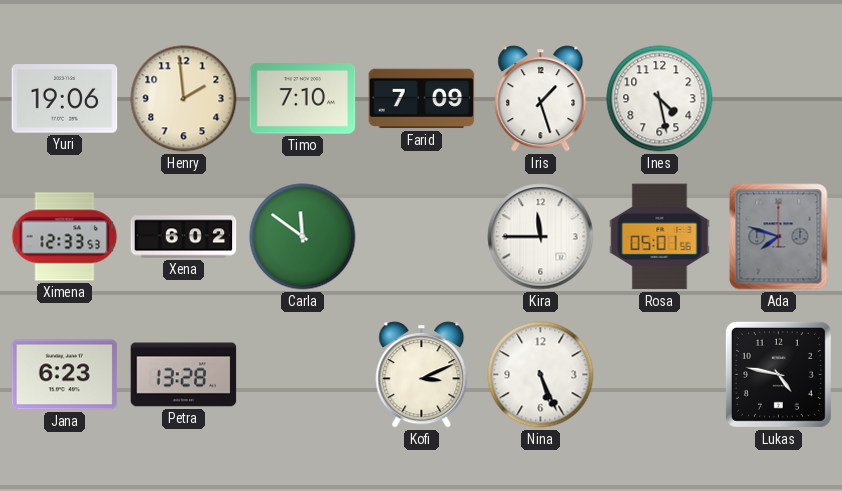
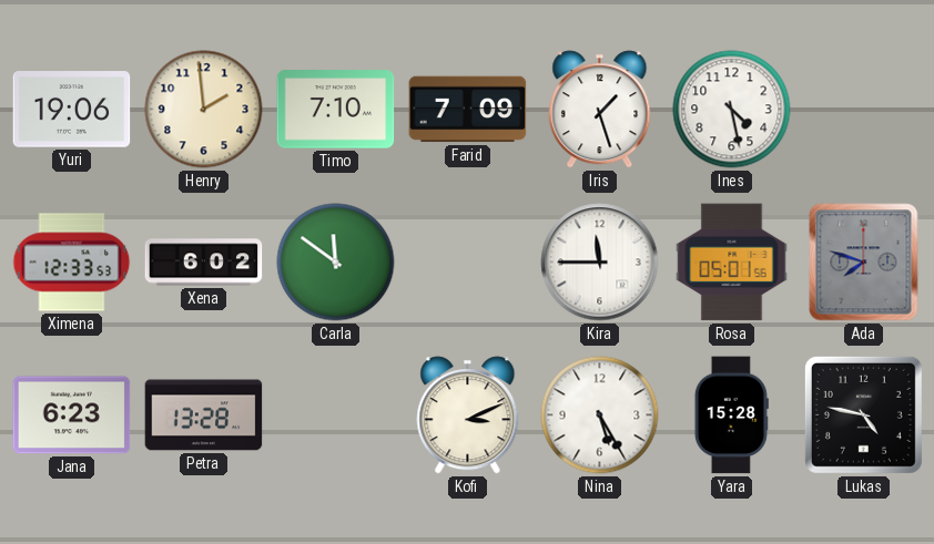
Nina: 5:26 -> 5:25
Yara: none -> 15:28
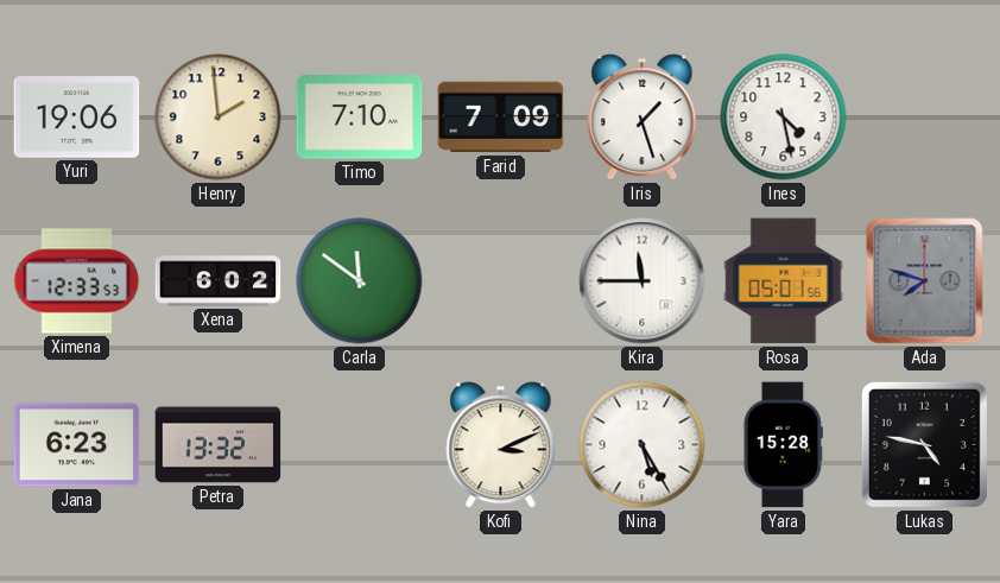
Petra: 13:28 -> 13:32
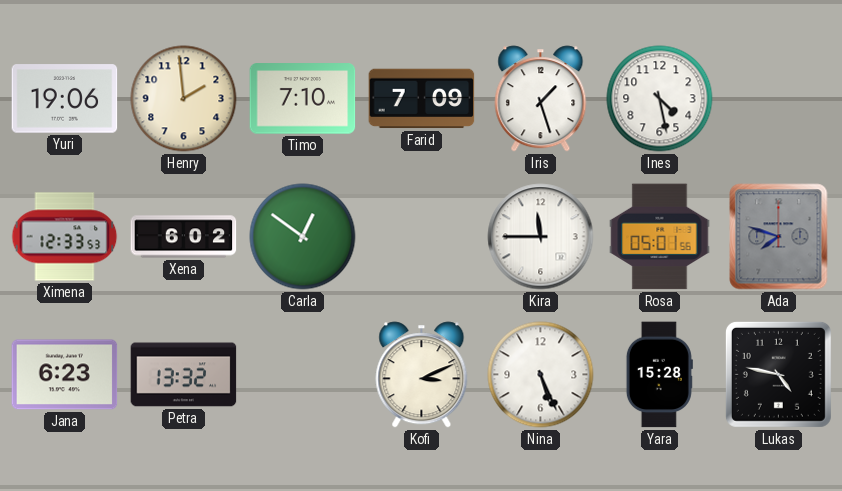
Carla: 11:51 -> 12:51
Nina: 5:25 -> 5:26
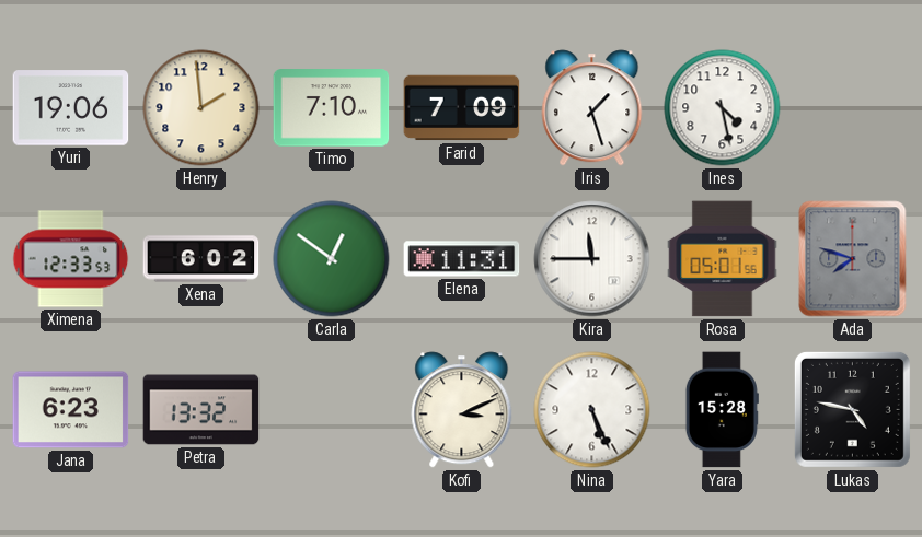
Elena: none -> 11:31
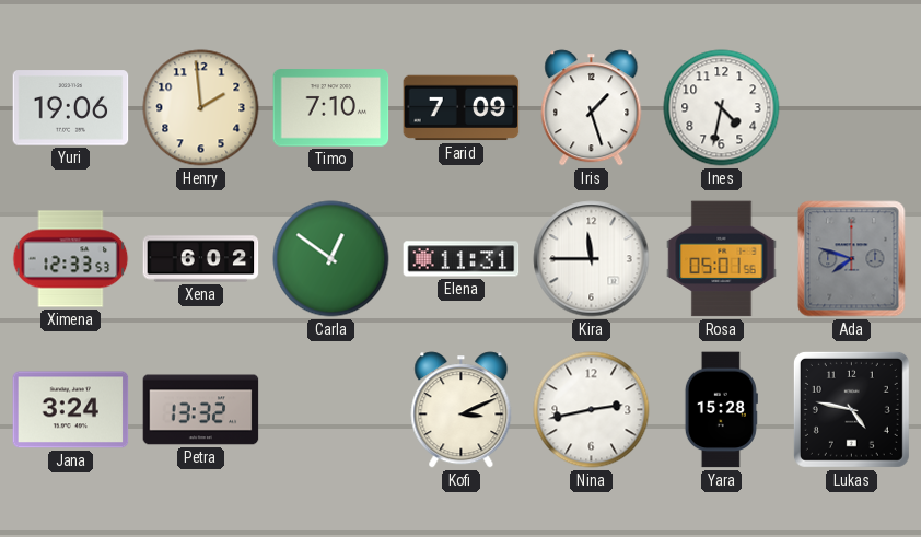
Ines: 4:28 -> 4:32
Jana: 6:23 -> 3:24
Nina: 5:26 -> 2:43
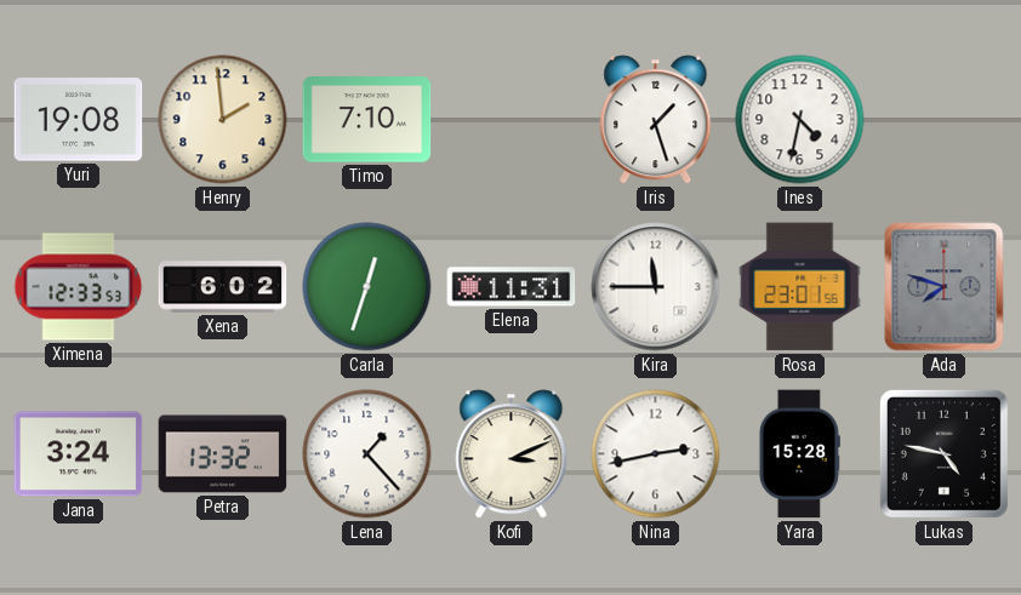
Yuri: 19:06 -> 19:08
Farid: 7:09 -> none
Carla: 12:51 -> 12:33
Rosa: 05:01 -> 23:01
Lena: none -> 1:23
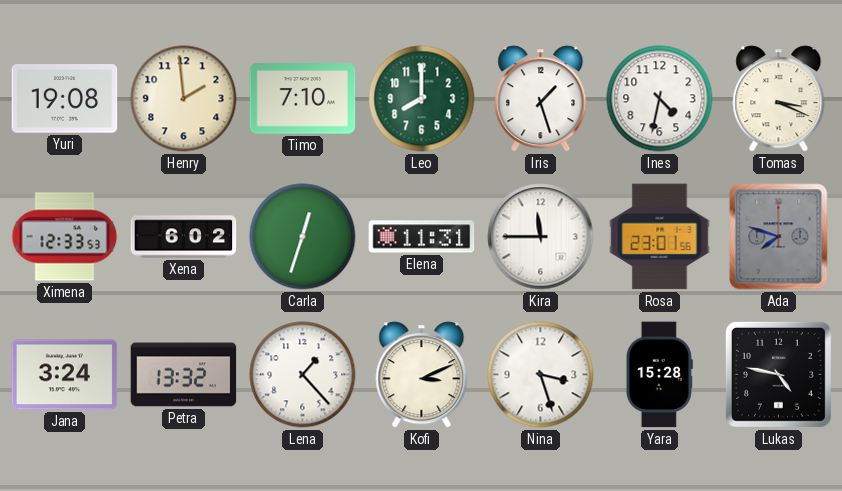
Leo: none -> 8:00
Tomas: none -> 3:19
Nina: 2:43 -> 3:27
